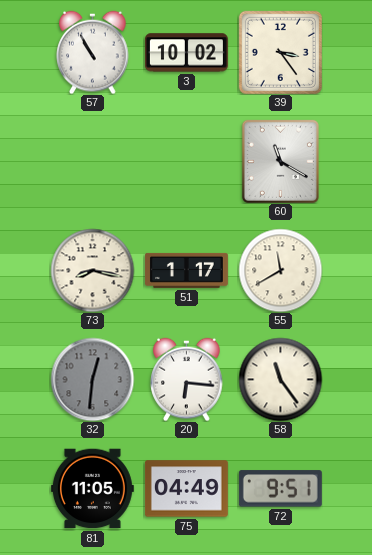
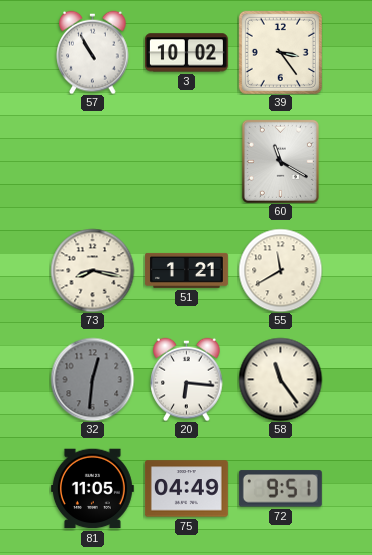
51: 1:17 -> 1:21
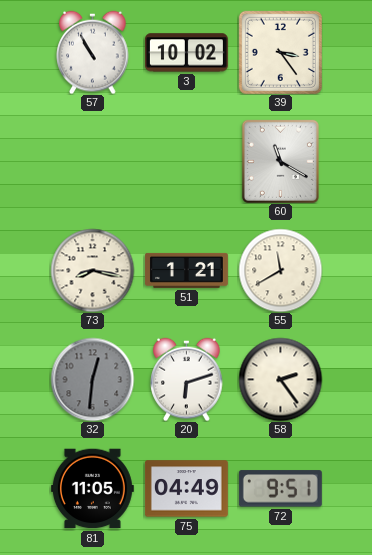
20: 6:16 -> 6:12
58: 11:24 -> 2:24
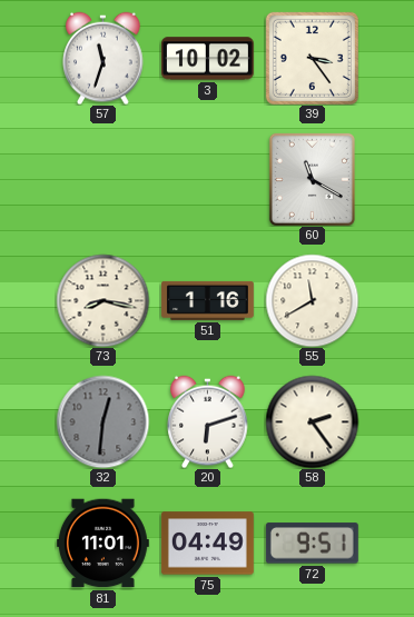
57: 10:55 -> 11:33
51: 1:21 -> 1:16
81: 11:05 -> 11:01
